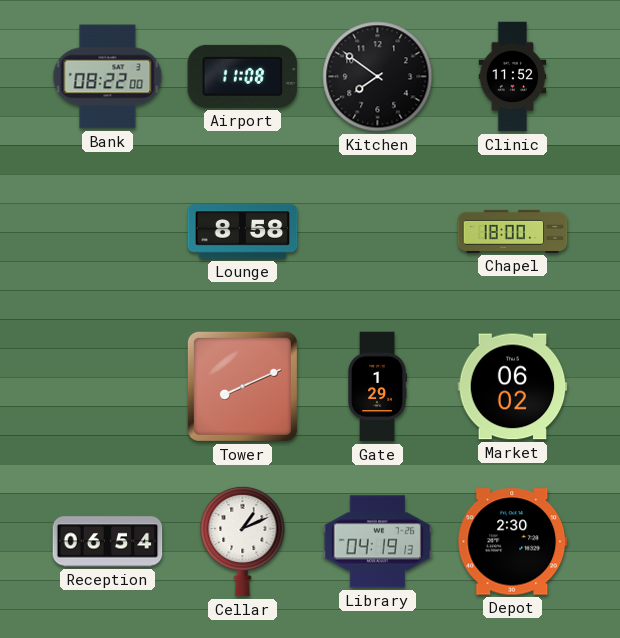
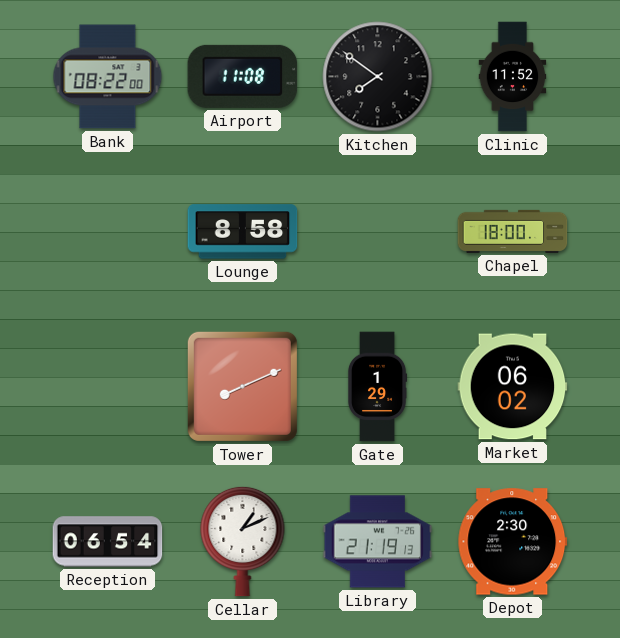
Library: 04:19 -> 21:19
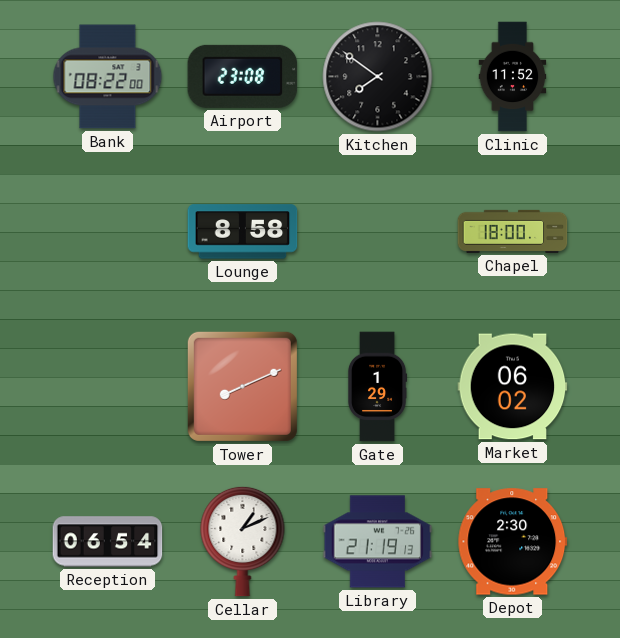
Airport: 11:08 -> 23:08
